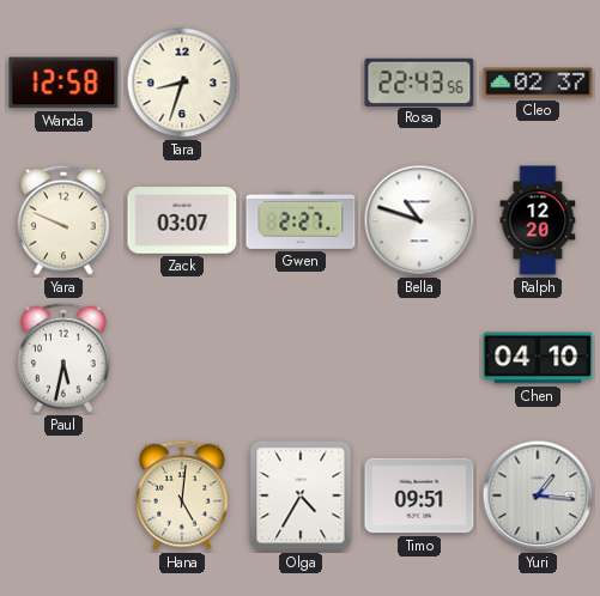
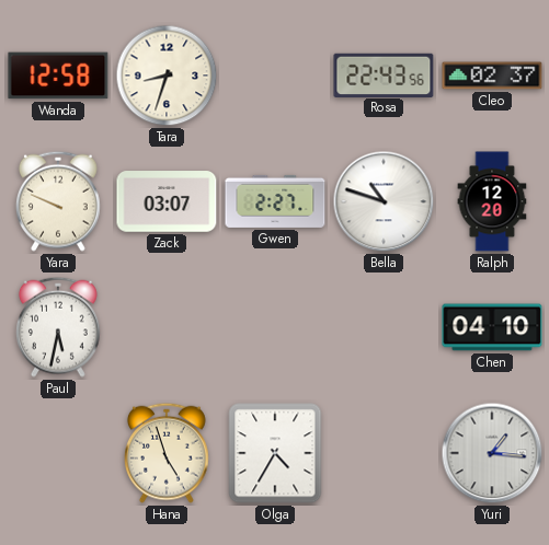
Hana: 5:01 -> 4:57
Timo: 09:51 -> none
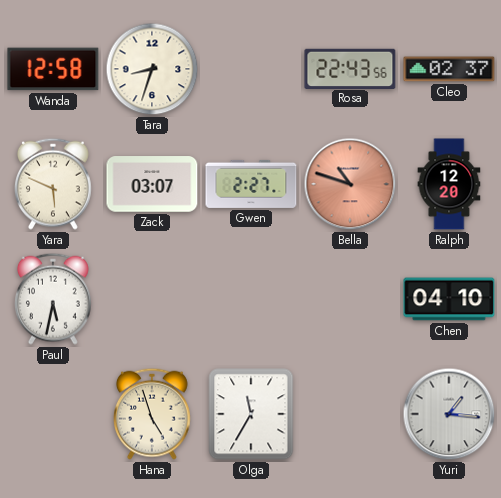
Yara: 9:49 -> 5:49
Bella dial: white -> salmon
Olga: 4:35 -> 11:35
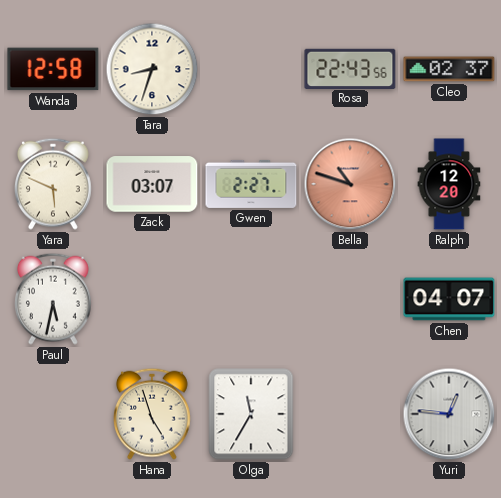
Chen: 04:10 -> 04:07
Yuri: 1:16 -> 12:46
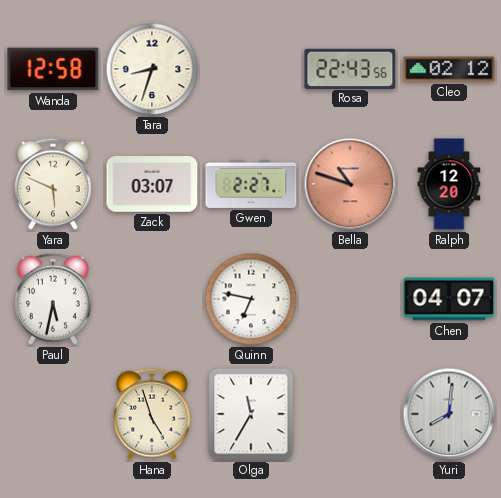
Cleo: 02:37 -> 02:12
Quinn: none -> 6:47
Yuri: 12:46 -> 8:01
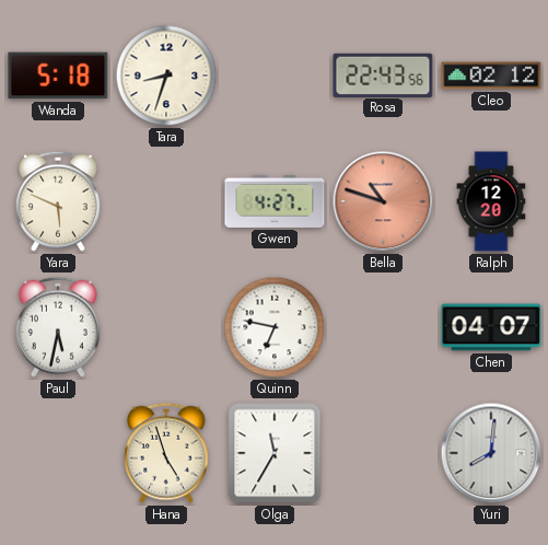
Wanda: 12:58 -> 5:18
Zack: 03:07 -> none
Gwen: 2:27 -> 4:27
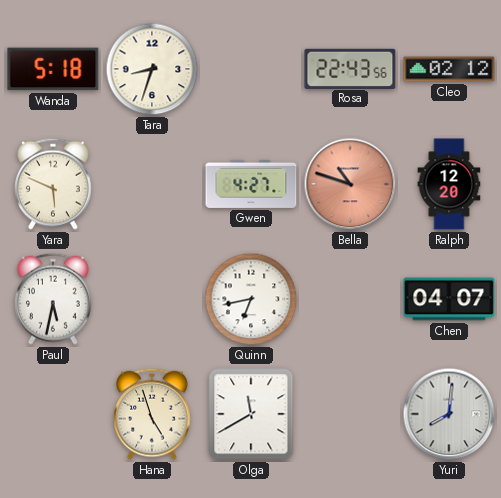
Quinn: 6:47 -> 6:43
Olga: 11:35 -> 11:40
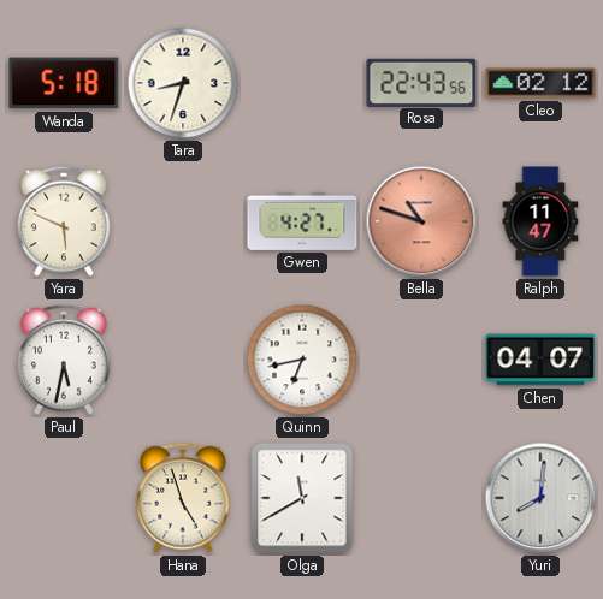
Ralph: 12:20 -> 11:47
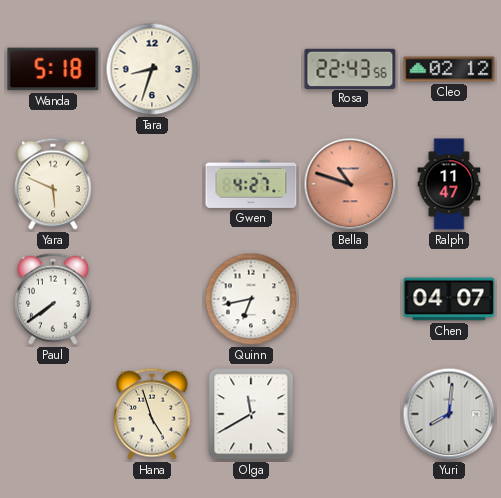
Paul: 5:32 -> 7:39
